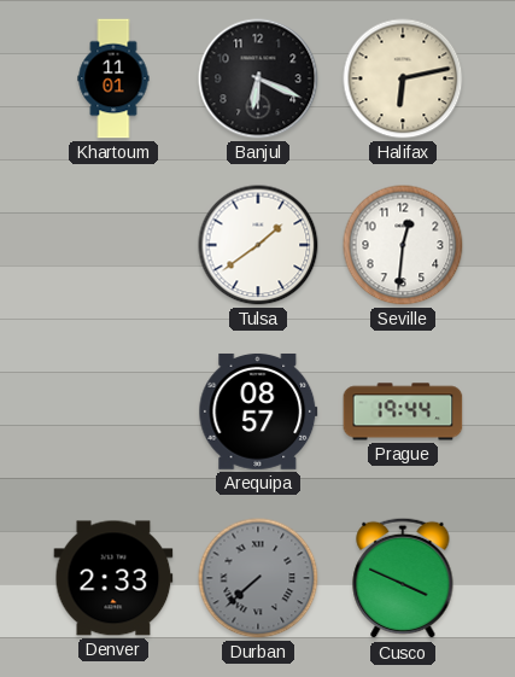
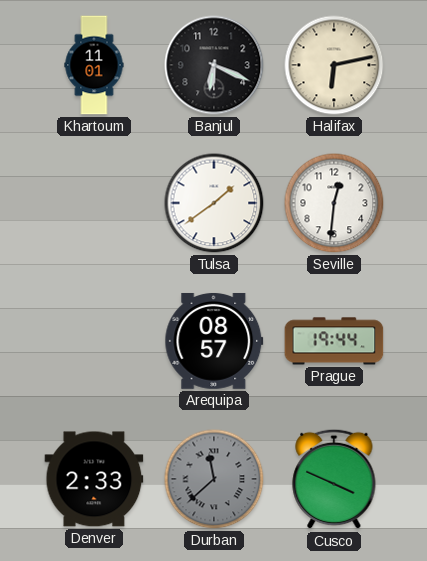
Durban: 7:38 -> 11:38
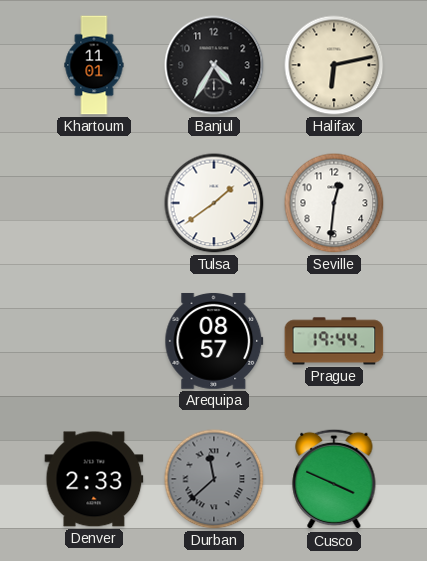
Banjul: 6:19 -> 4:35
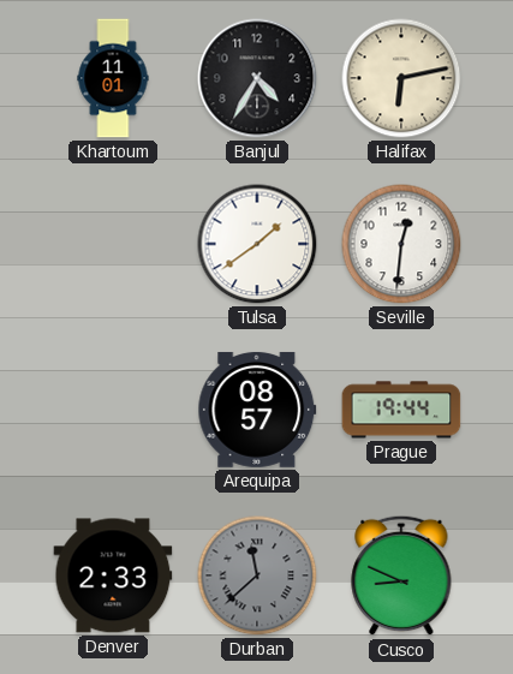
Cusco: 3:49 -> 8:49
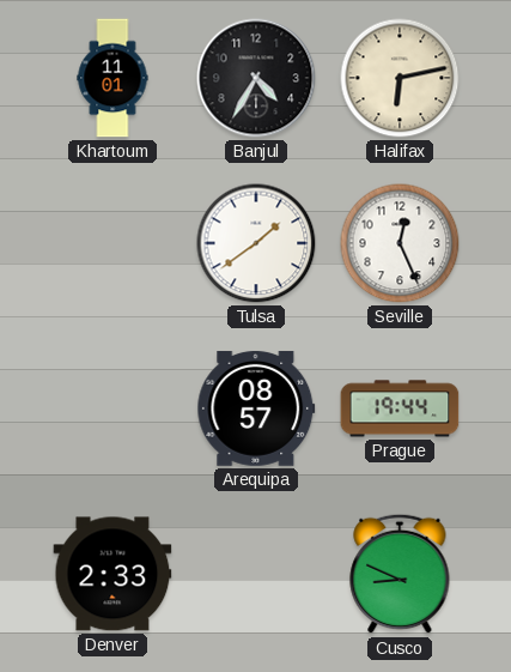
Seville: 12:31 -> 12:26
Durban: 11:38 -> none
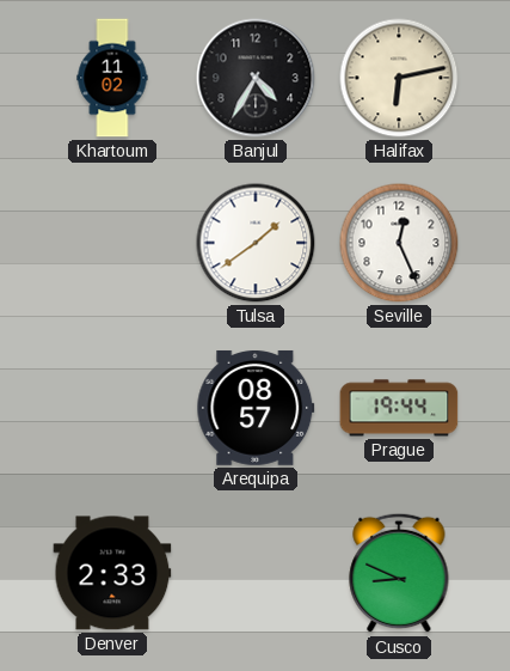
Khartoum: 11:01 -> 11:02
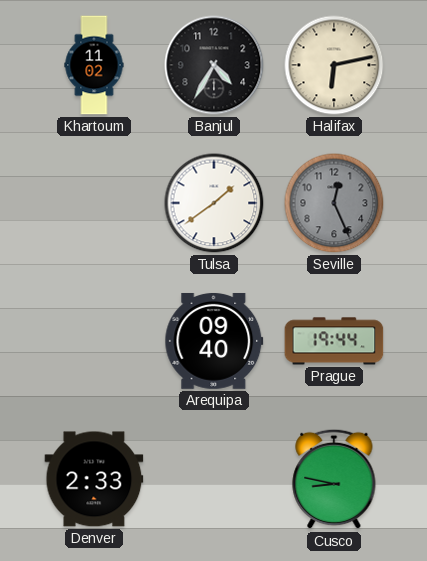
Seville dial: white -> grey
Arequipa: 08:57 -> 09:40
Cusco: 8:49 -> 8:47
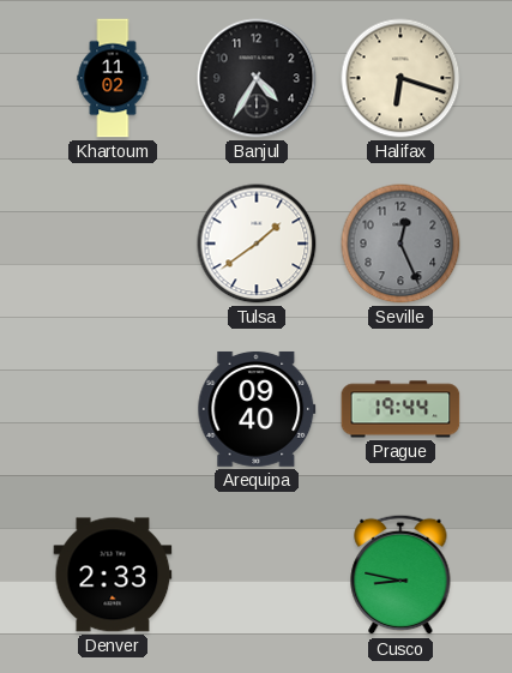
Halifax: 6:13 -> 6:18
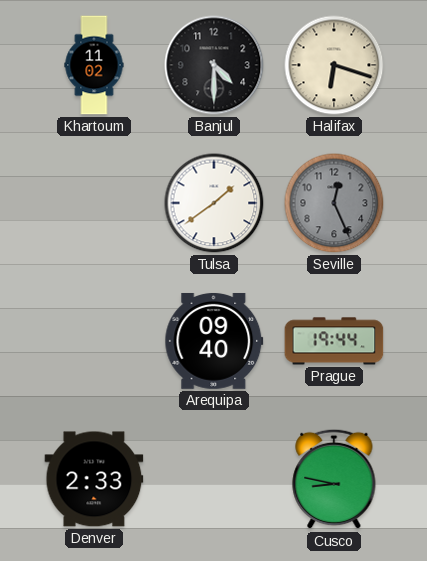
Banjul: 4:35 -> 4:30
